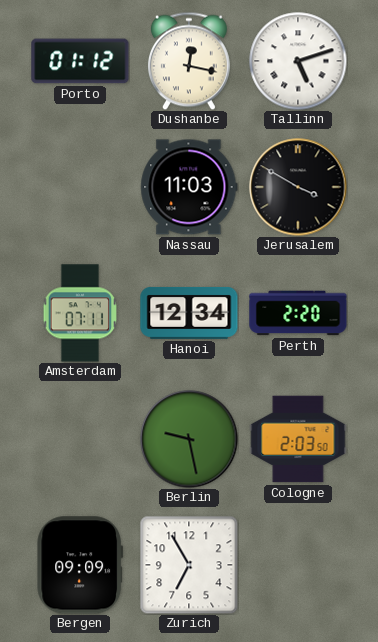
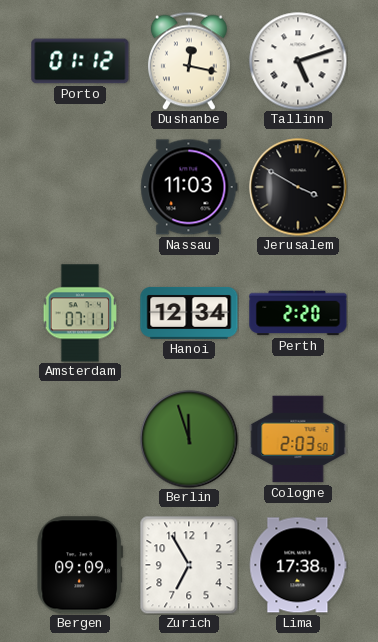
Berlin: 9:28 -> 11:57
Lima: none -> 17:38
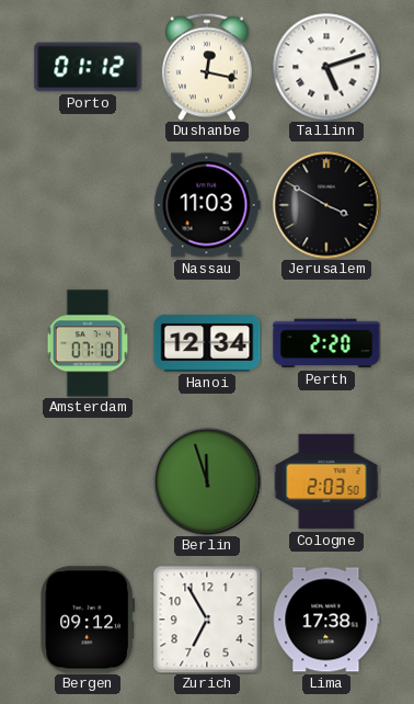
Amsterdam: 07:11 -> 07:10
Bergen: 09:09 -> 09:12
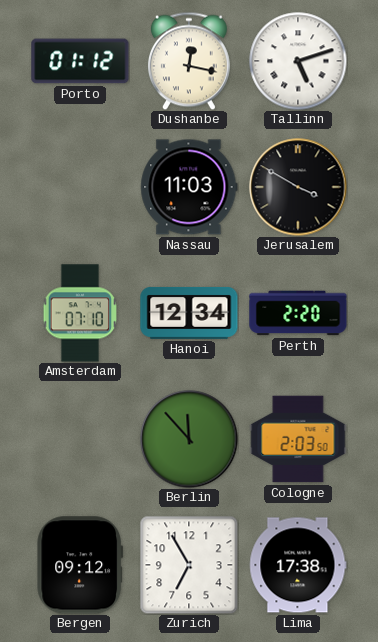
Berlin: 11:57 -> 11:53
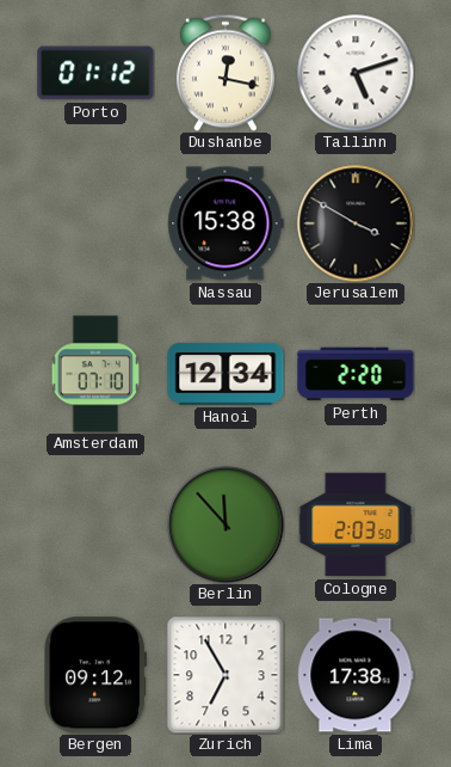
Nassau: 11:03 -> 15:38
